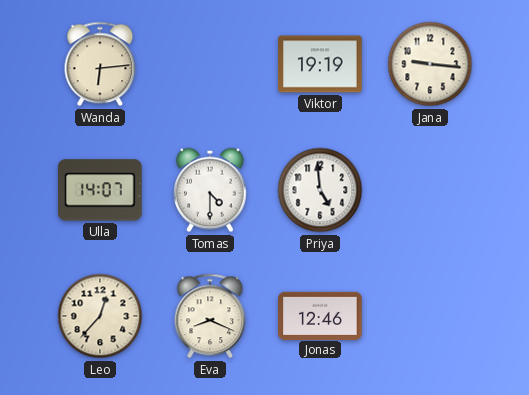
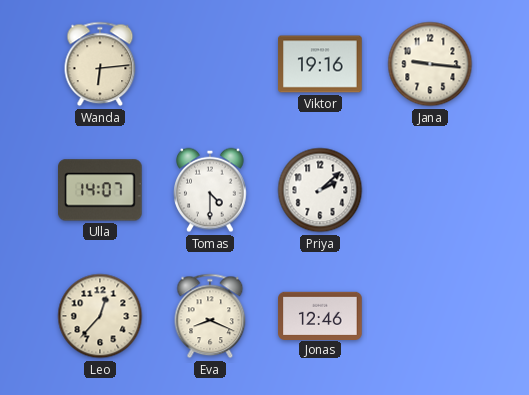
Viktor: 19:19 -> 19:16
Priya: 4:59 -> 2:08
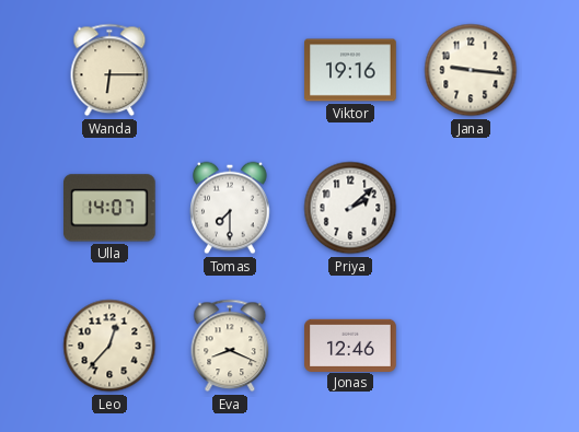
Wanda: 6:14 -> 6:15
Tomas: 4:30 -> 7:30
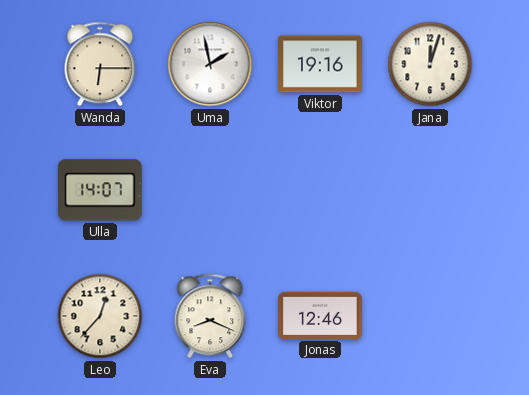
Uma: none -> 1:58
Jana: 9:16 -> 12:03
Tomas: 7:30 -> none
Priya: 2:08 -> none
